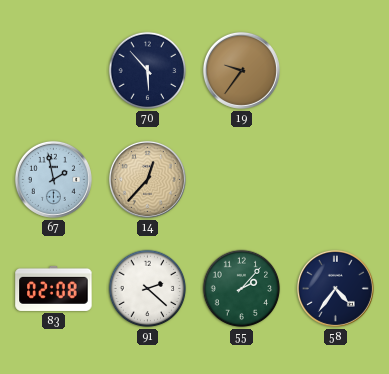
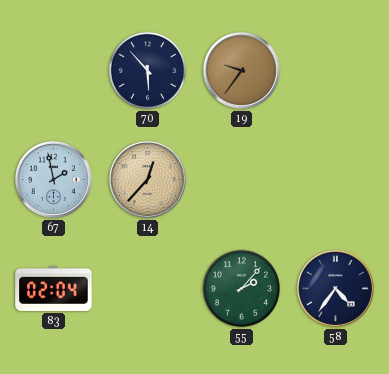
83: 02:08 -> 02:04
91: 2:22 -> none
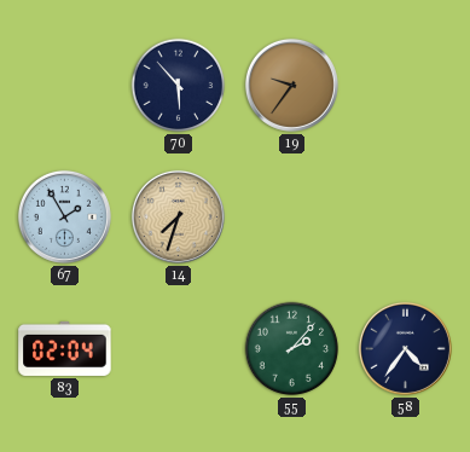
67: 1:58 -> 1:55
14: 12:37 -> 7:33
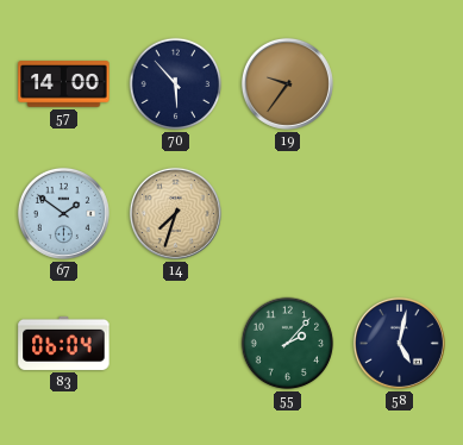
57: none -> 14:00
67: 1:55 -> 1:51
83: 02:04 -> 06:04
58: 4:36 -> 5:02
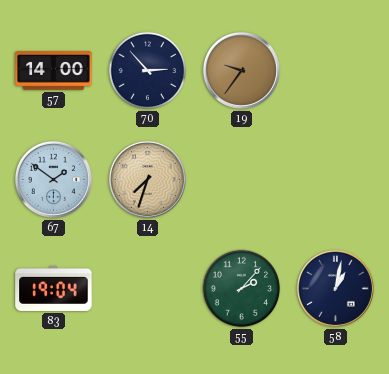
70: 5:53 -> 2:53
83: 06:04 -> 19:04
58: 5:02 -> 1:02
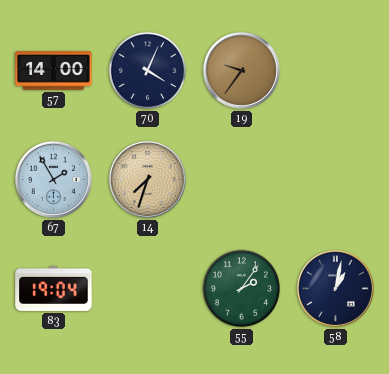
70: 2:53 -> 4:04
67: 1:51 -> 1:55
55: 2:07 -> 2:06
